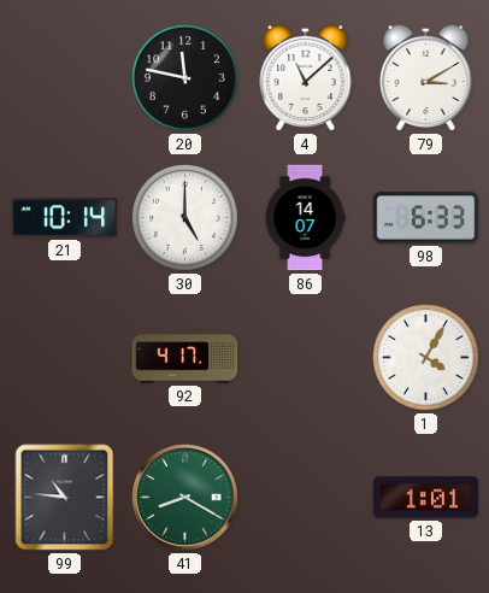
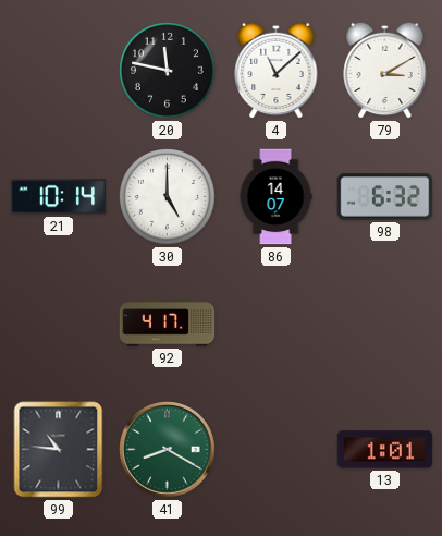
98: 6:33 -> 6:32
1: 4:05 -> none
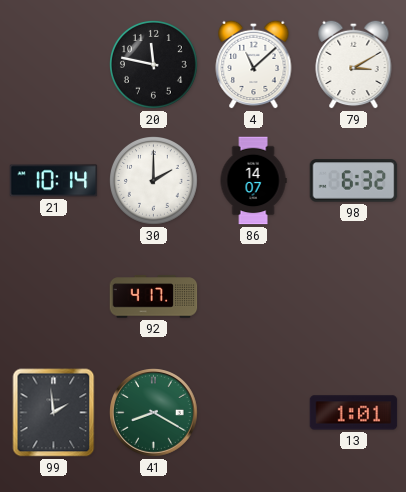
30: 5:00 -> 2:00
99: 10:46 -> 1:59
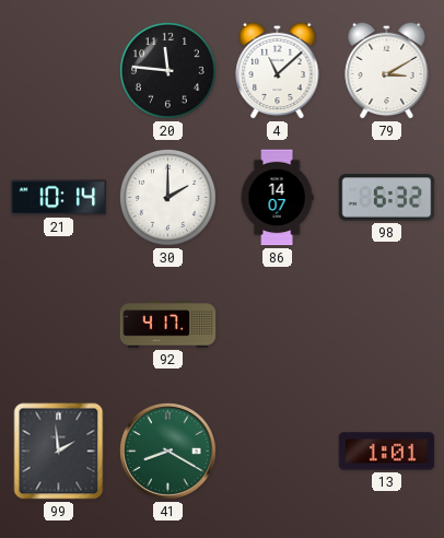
20: 11:47 -> 11:46
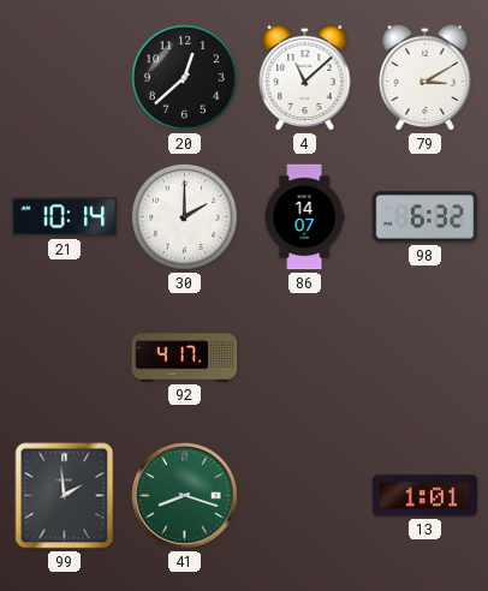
20: 11:46 -> 12:38
41: 8:20 -> 8:18
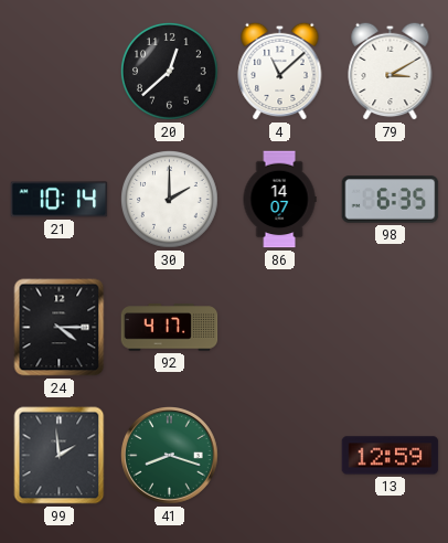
98: 6:32 -> 6:35
24: none -> 4:15
13: 1:01 -> 12:59
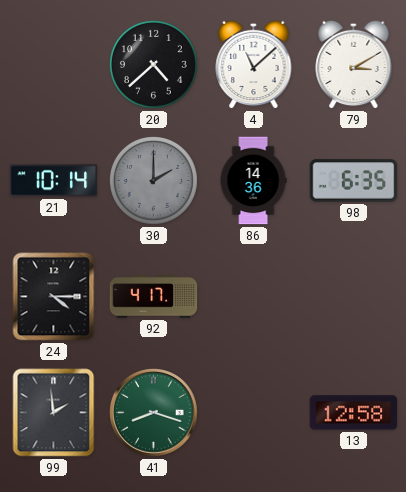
20: 12:38 -> 4:38
30 dial: white -> grey
86: 14:07 -> 14:36
13: 12:59 -> 12:58
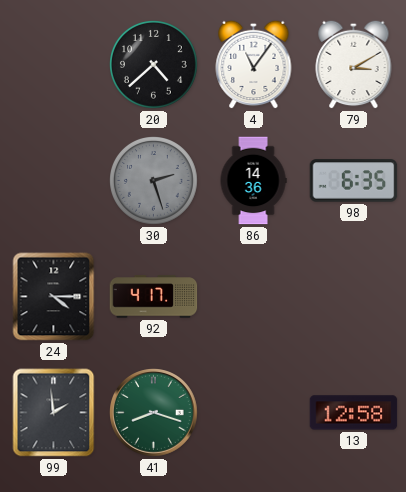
4: 11:08 -> 11:06
21: 10:14 -> none
30: 2:00 -> 2:27
